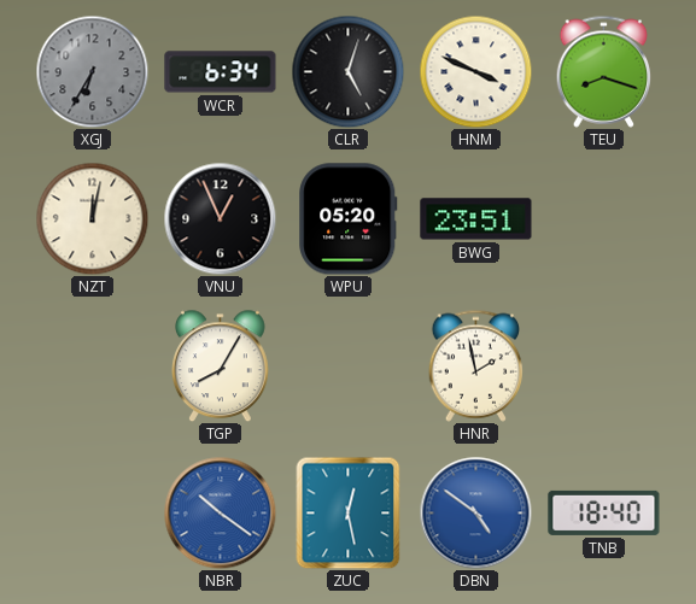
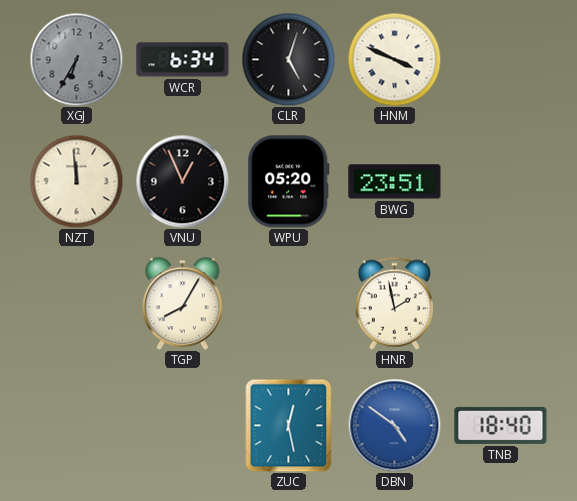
TEU: 8:18 -> none
NZT: 12:02 -> 11:59
NBR: 10:21 -> none
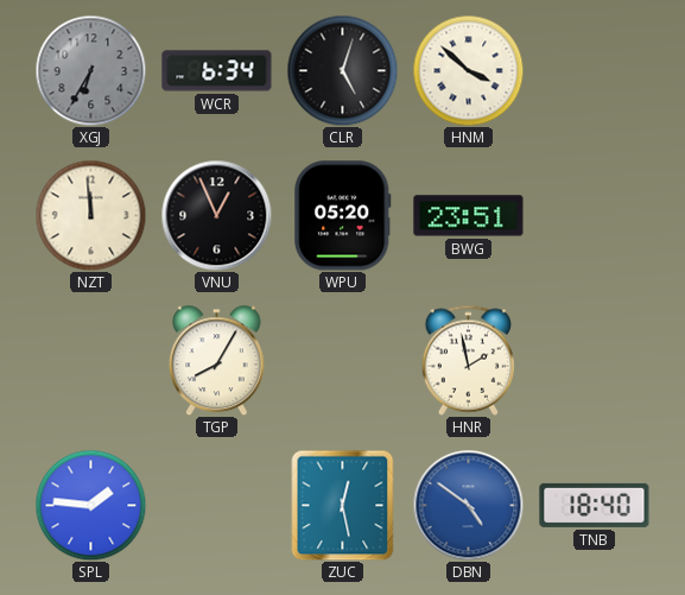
HNM: 3:49 -> 3:52
SPL: none -> 1:46
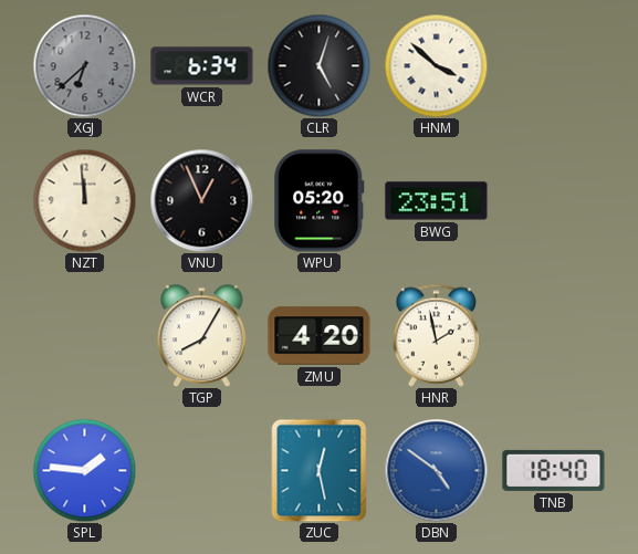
XGJ: 6:35 -> 6:38
ZMU: none -> 4:20
